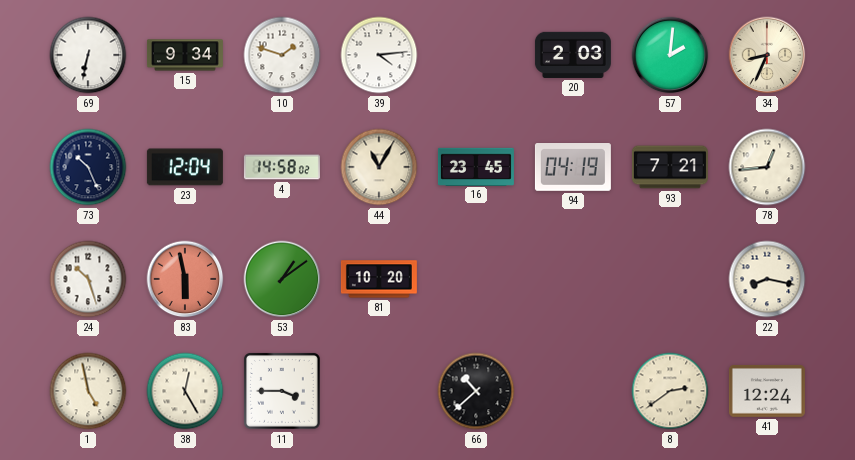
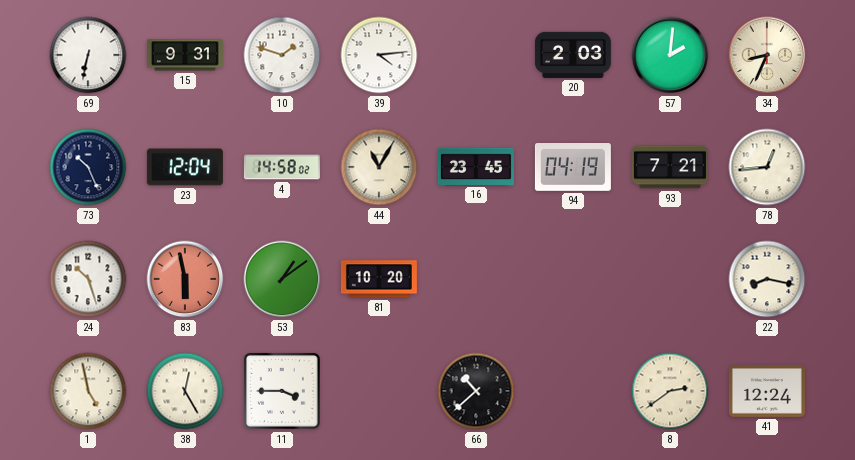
15: 9:34 -> 9:31
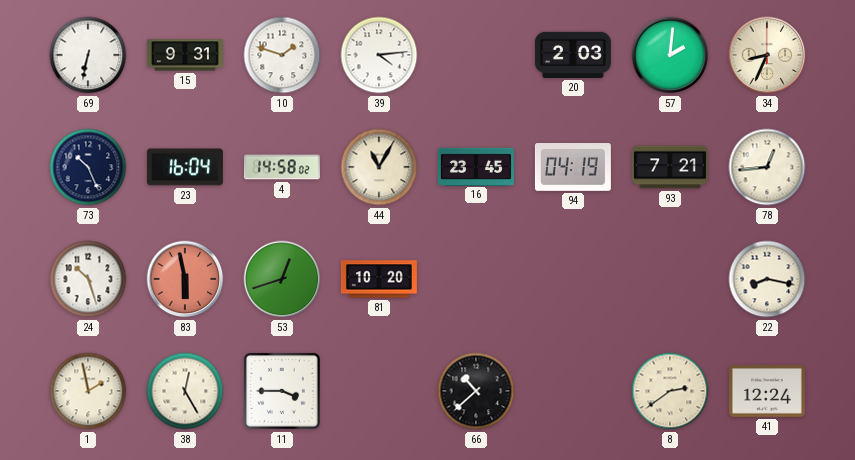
23: 12:04 -> 16:04
53: 1:09 -> 12:42
1: 4:58 -> 1:58
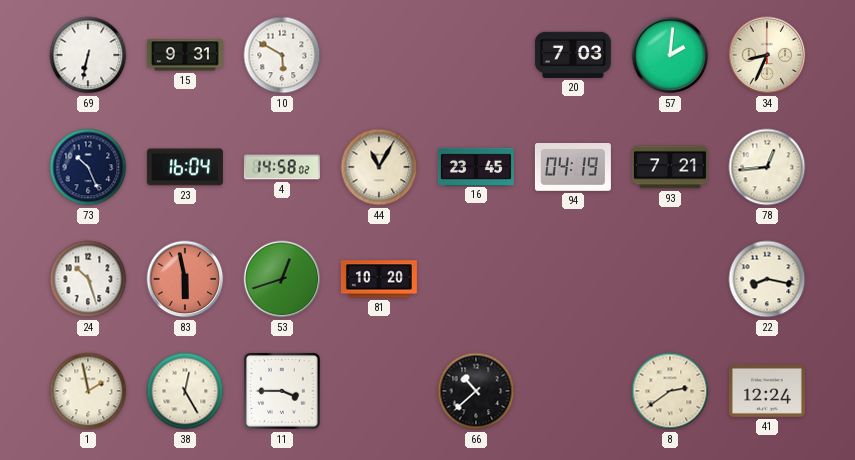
10: 1:48 -> 5:50
39: 4:14 -> none
20: 2:03 -> 7:03
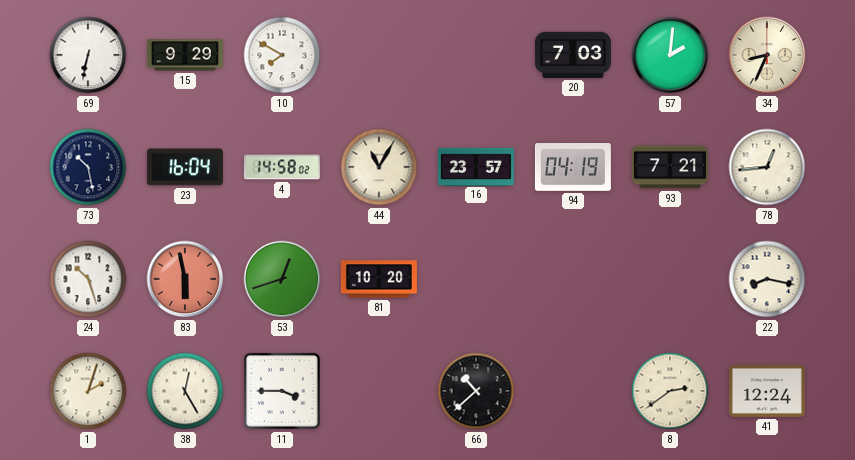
15: 9:31 -> 9:29
10: 5:50 -> 7:50
73: 10:26 -> 10:28
16: 23:45 -> 23:57
1: 1:58 -> 2:03
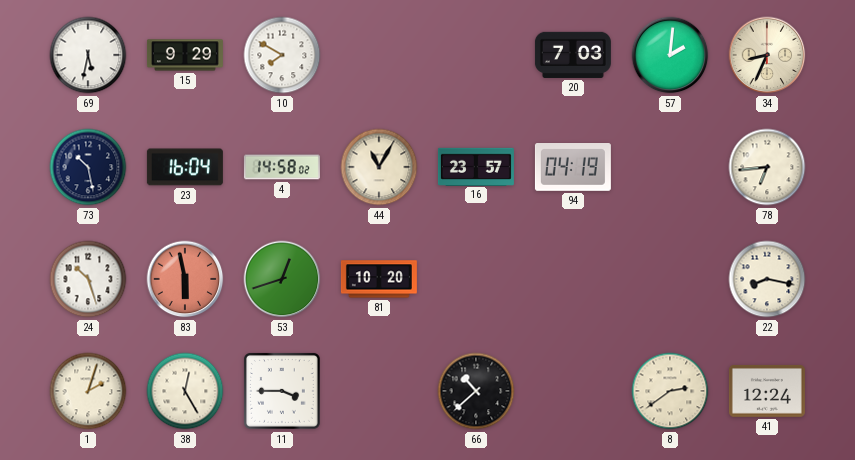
69: 6:32 -> 5:32
93: 7:21 -> none
78: 12:44 -> 6:44
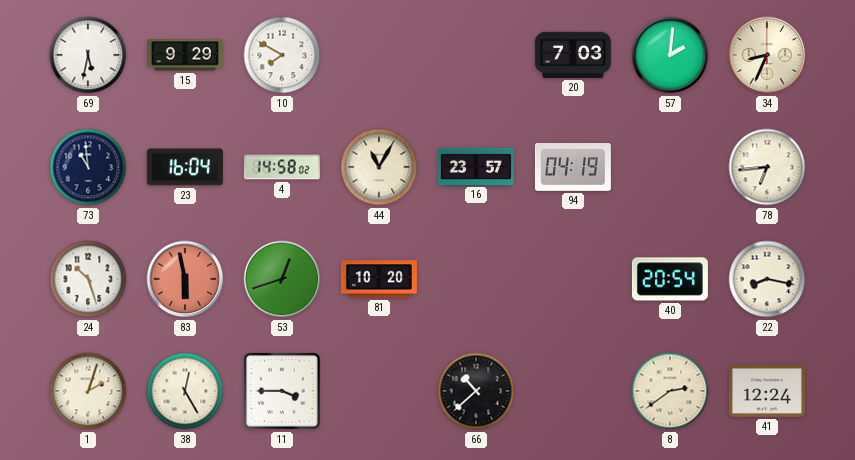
73: 10:28 -> 10:59
40: none -> 20:54
